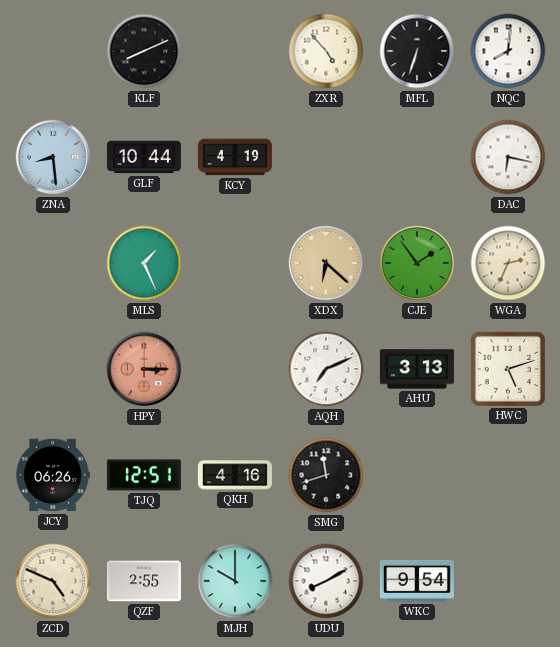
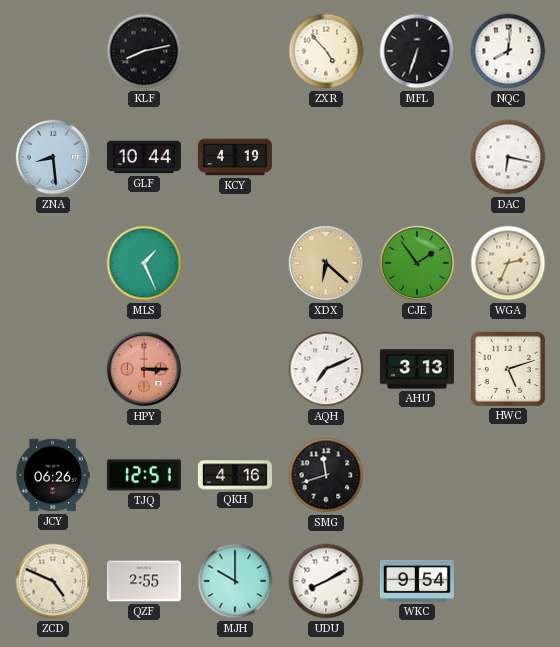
KLF: 8:11 -> 8:13
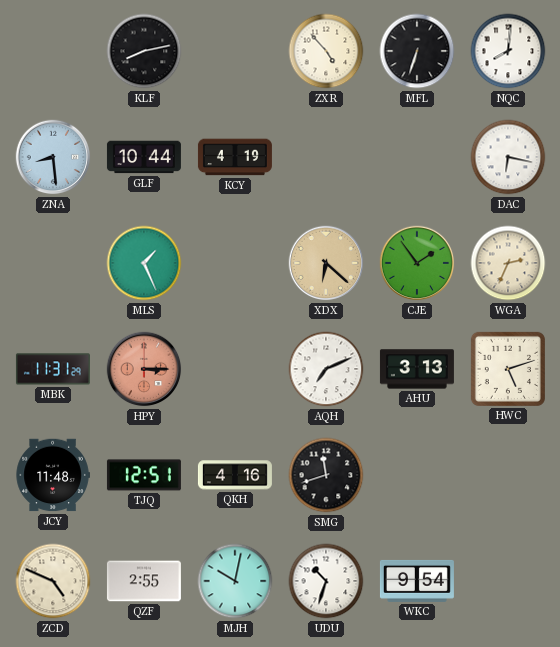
MBK: none -> 11:31
JCY: 06:26 -> 11:48
MJH: 10:00 -> 10:02
UDU: 8:10 -> 10:33
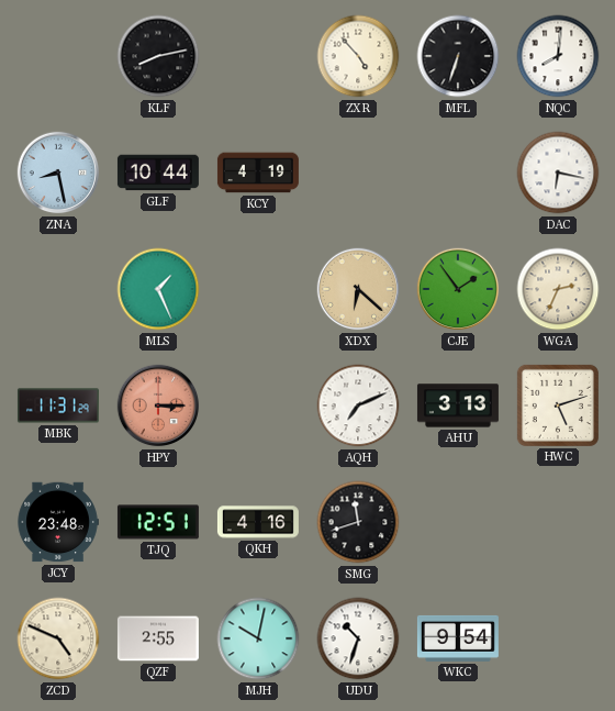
ZNA: 8:29 -> 8:28
JCY: 11:48 -> 23:48
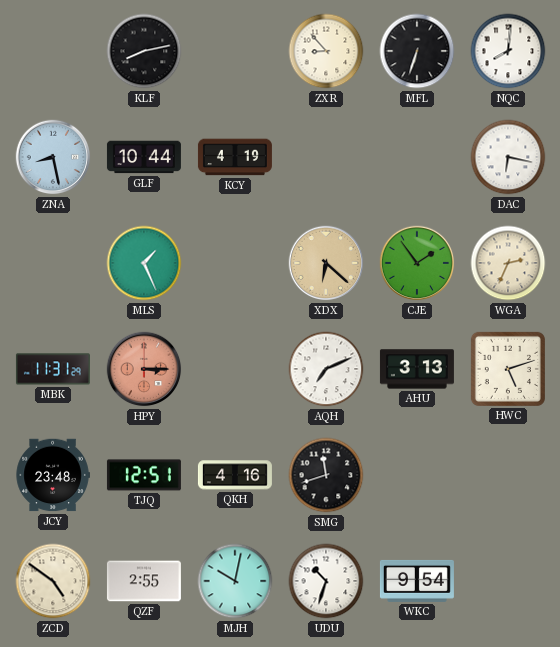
ZXR: 4:53 -> 8:53
ZCD: 4:49 -> 4:51
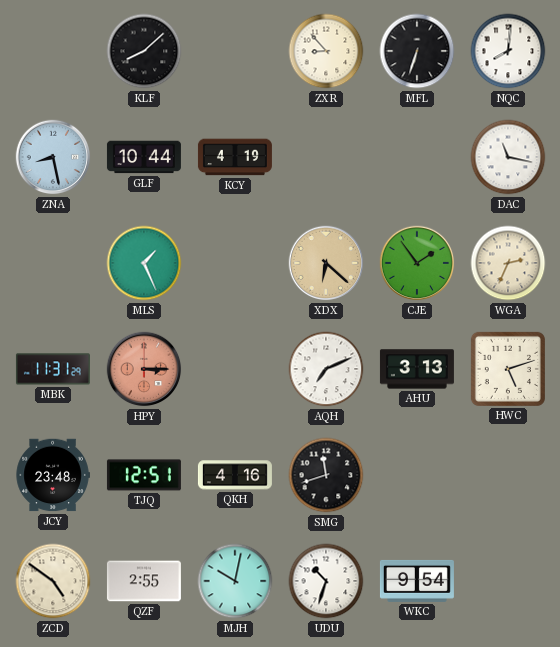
KLF: 8:13 -> 8:08
DAC: 6:17 -> 11:17
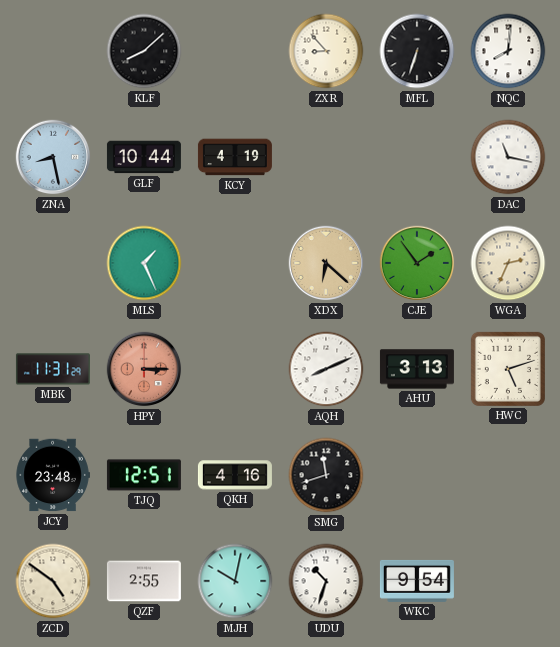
AQH: 7:11 -> 8:11
